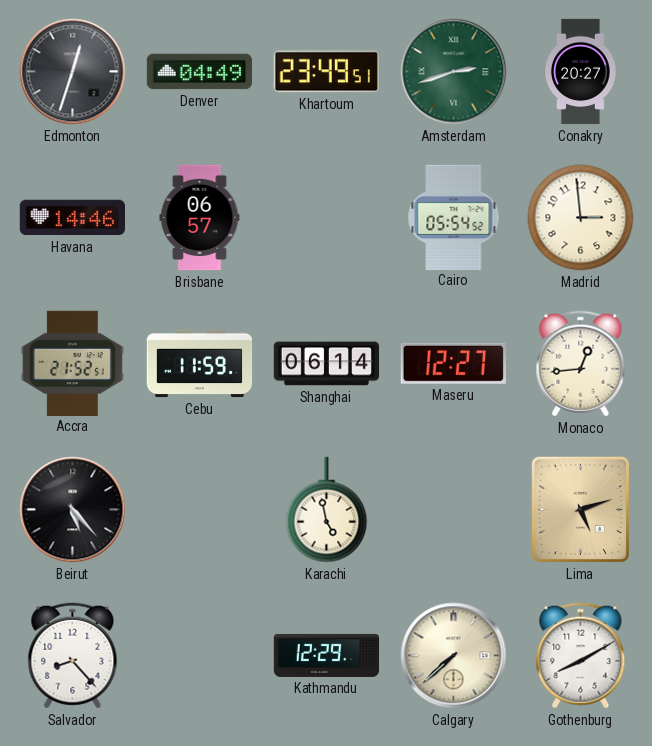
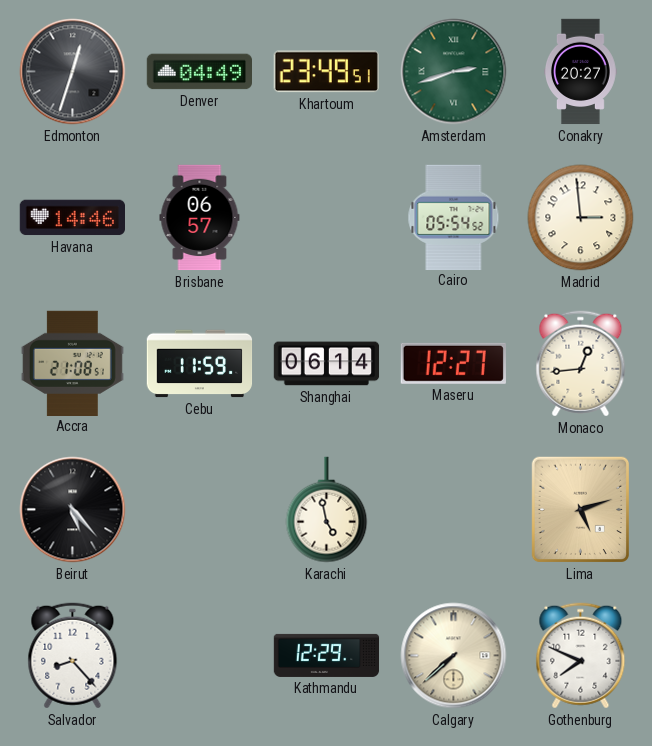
Accra: 21:52 -> 21:08
Gothenburg: 8:10 -> 7:49
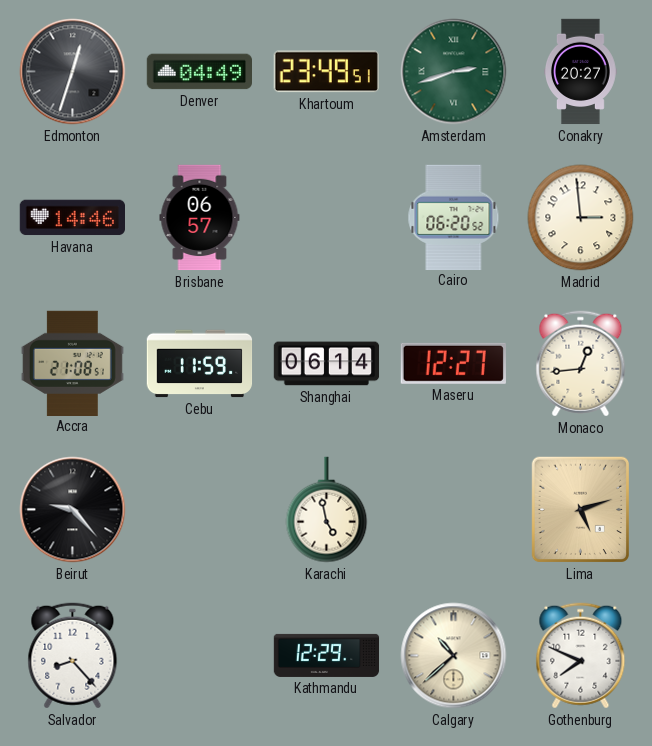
Cairo: 05:54 -> 06:20
Beirut: 5:23 -> 9:23
Calgary: 7:38 -> 10:38
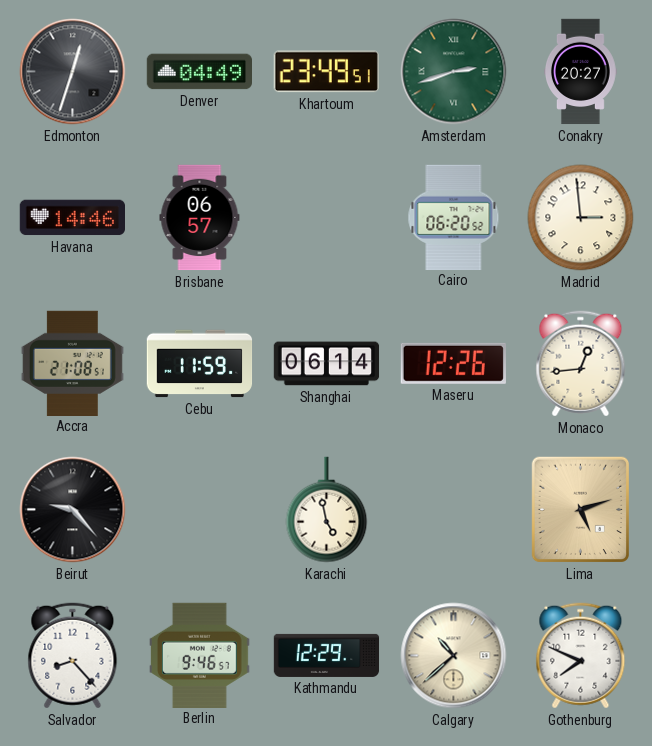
Maseru: 12:27 -> 12:26
Berlin: none -> 9:46
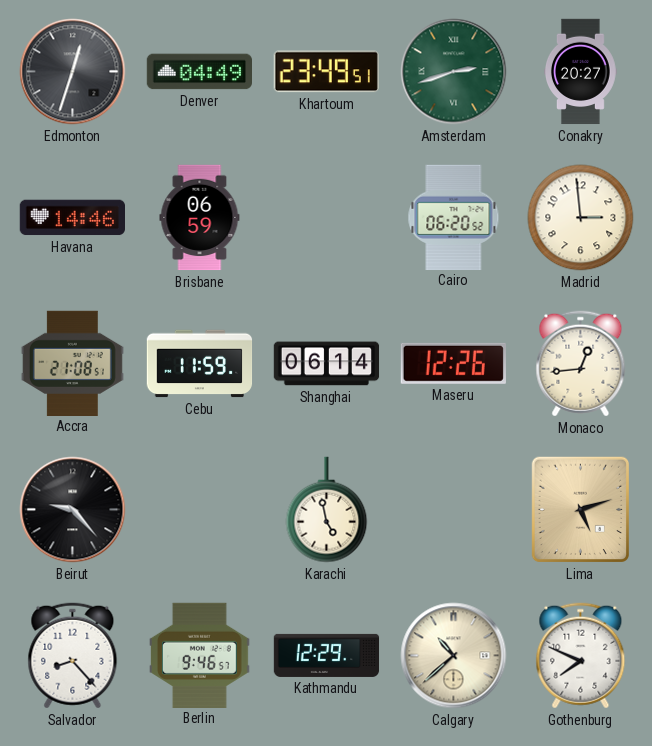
Brisbane: 06:57 -> 06:59
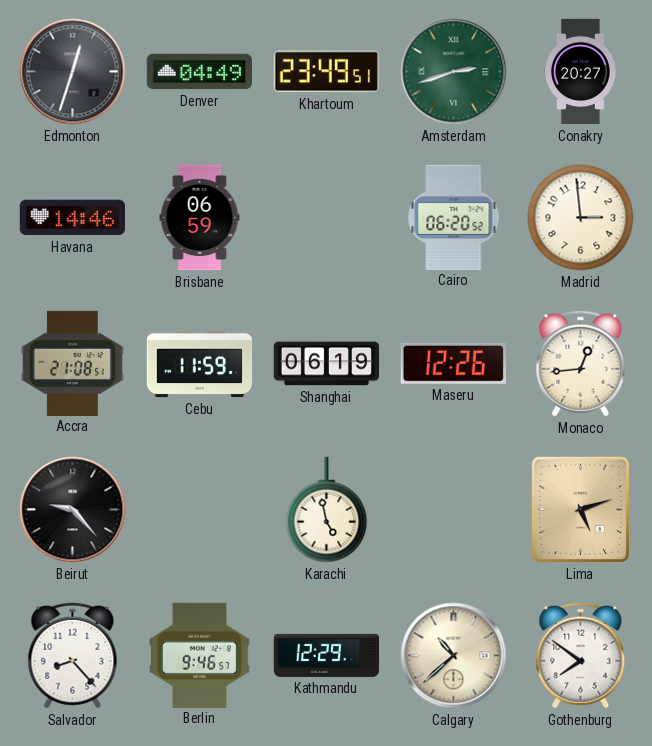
Shanghai: 06:14 -> 06:19
Gothenburg: 7:49 -> 7:51
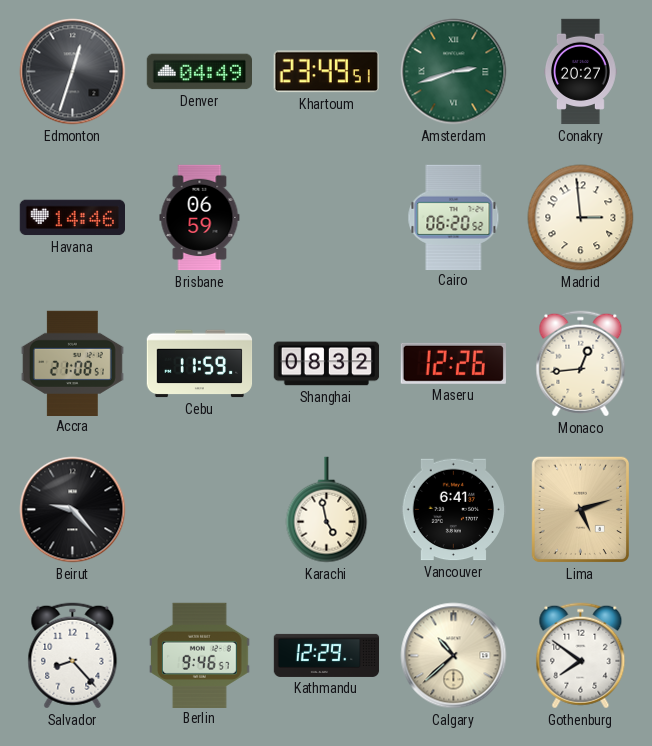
Shanghai: 06:19 -> 08:32
Vancouver: none -> 6:41
